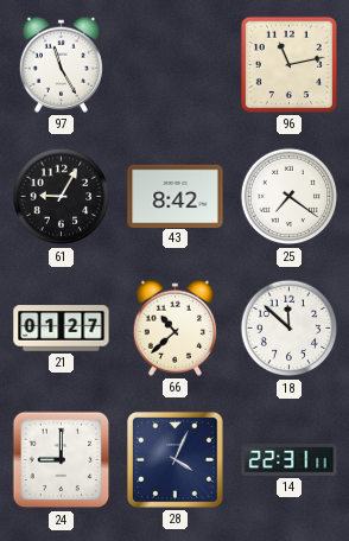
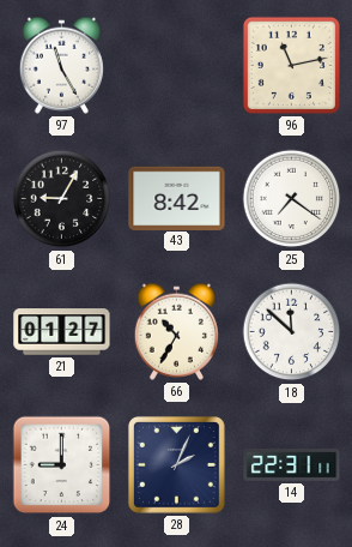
66: 10:38 -> 10:35
28: 4:04 -> 2:04
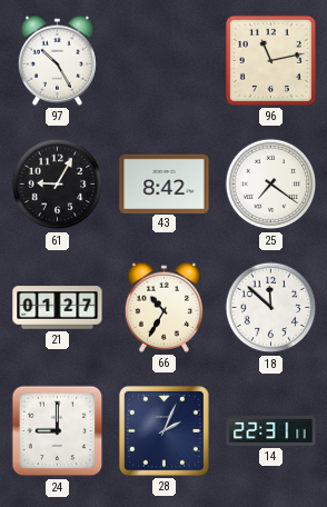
97: 11:25 -> 10:25
